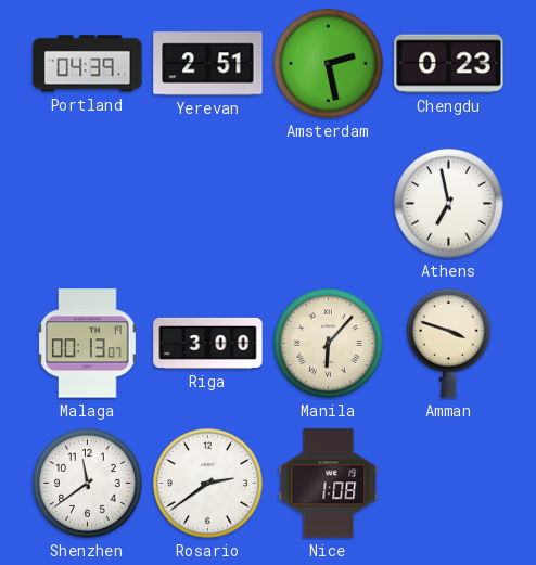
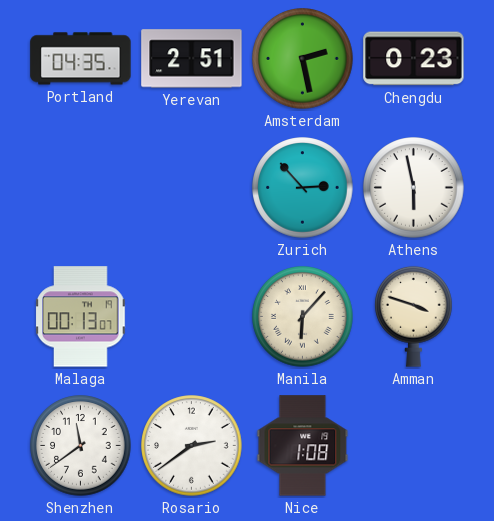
Portland: 04:39 -> 04:35
Zurich: none -> 2:53
Athens: 6:58 -> 5:58
Riga: 3:00 -> none
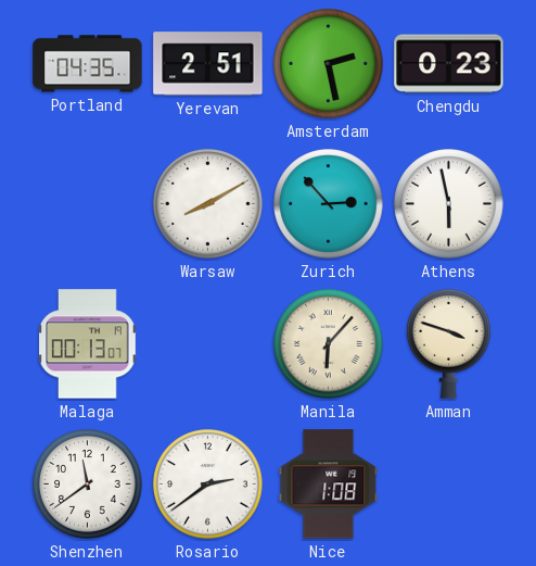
Warsaw: none -> 8:10
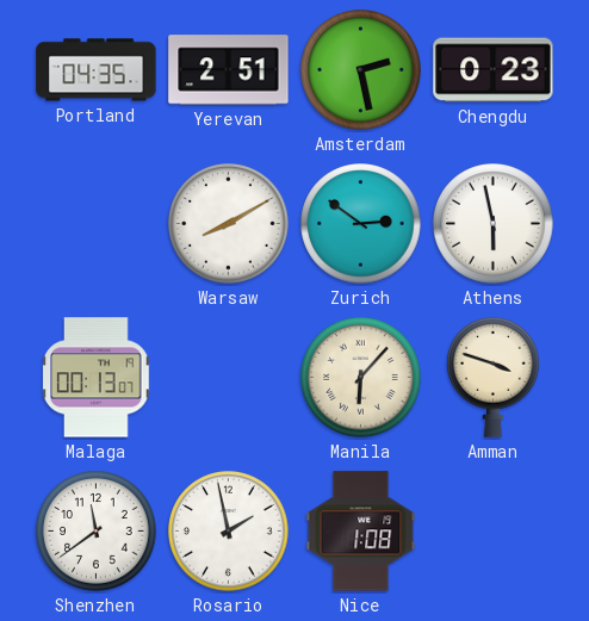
Zurich: 2:53 -> 2:51
Rosario: 2:39 -> 1:58
